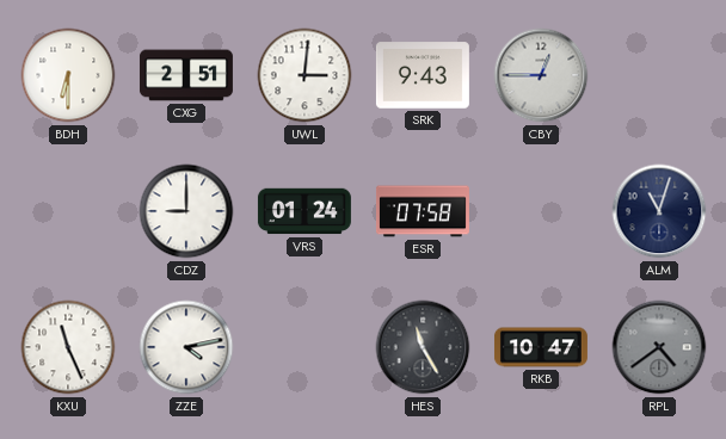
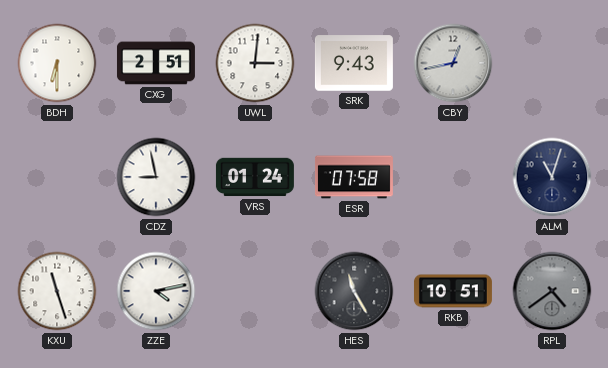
CBY: 12:45 -> 12:43
CDZ: 9:00 -> 8:58
KXU: 11:26 -> 11:27
RKB: 10:47 -> 10:51
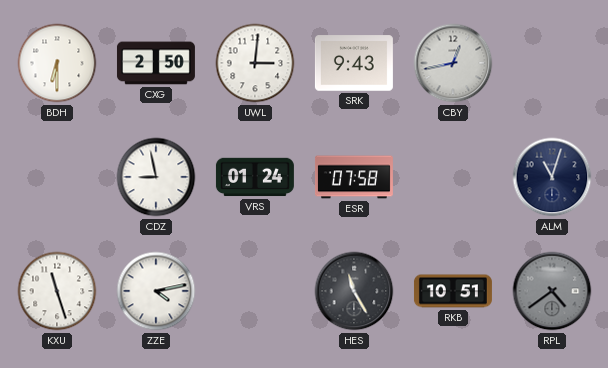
CXG: 2:51 -> 2:50
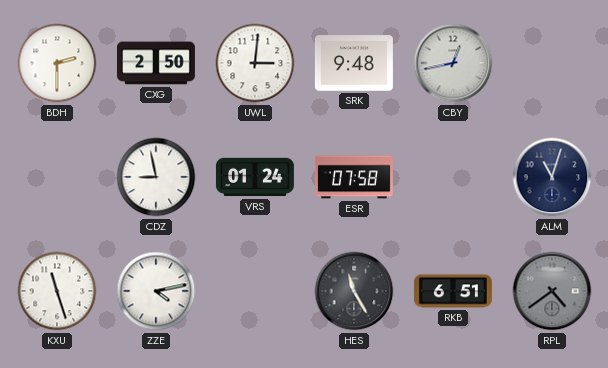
BDH: 6:30 -> 2:30
SRK: 9:43 -> 9:48
RKB: 10:51 -> 6:51
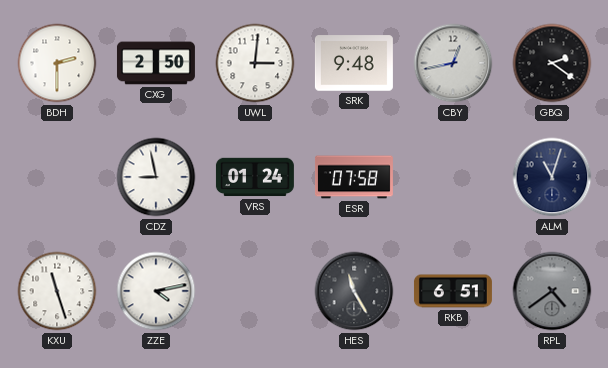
GBQ: none -> 2:21
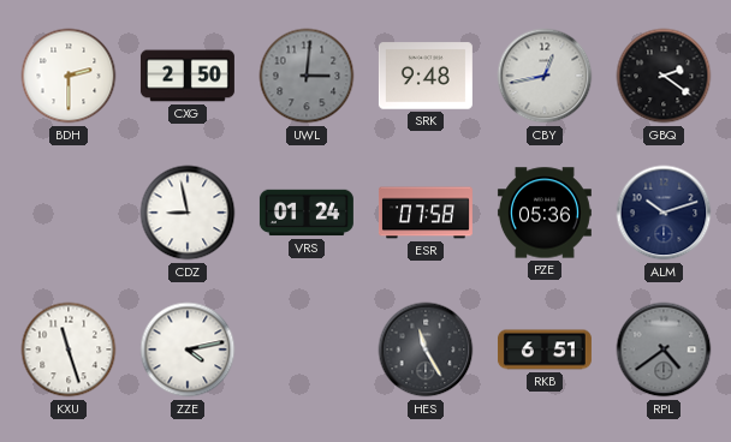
UWL dial: white -> grey
PZE: none -> 05:36
ALM: 11:03 -> 10:12
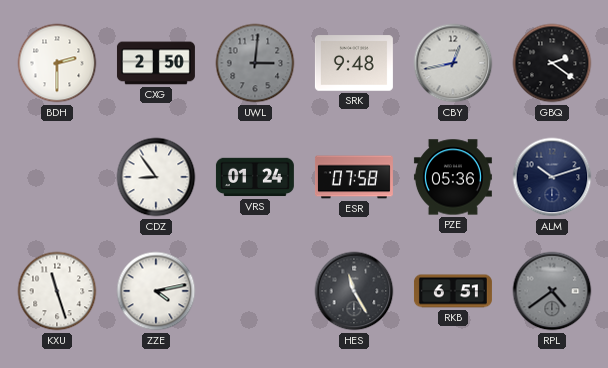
CDZ: 8:58 -> 8:54
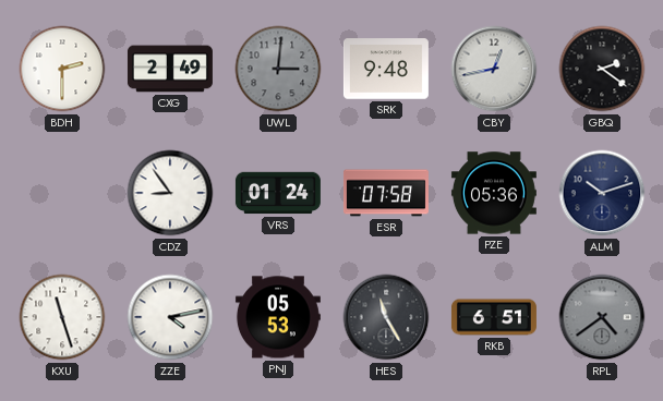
CXG: 2:50 -> 2:49
PNJ: none -> 05:53
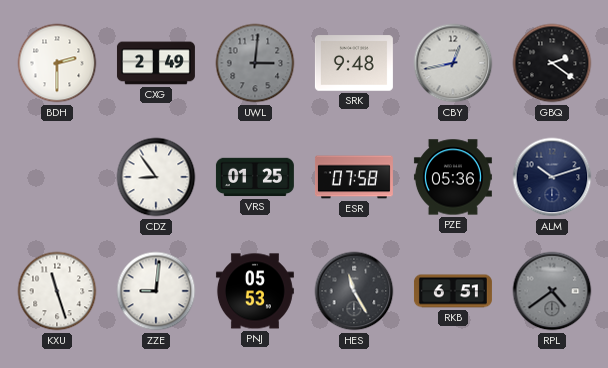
VRS: 01:24 -> 01:25
ZZE: 4:13 -> 9:01
